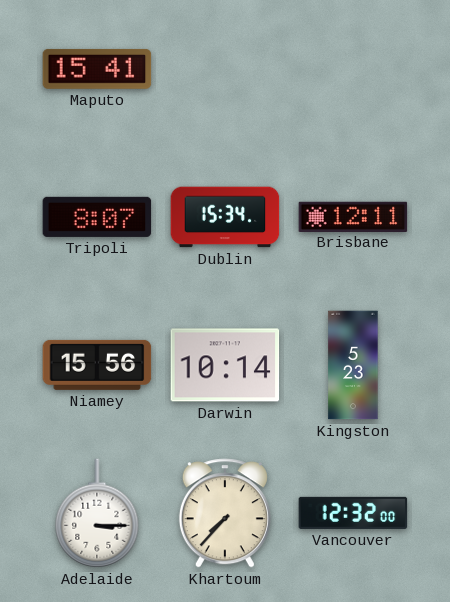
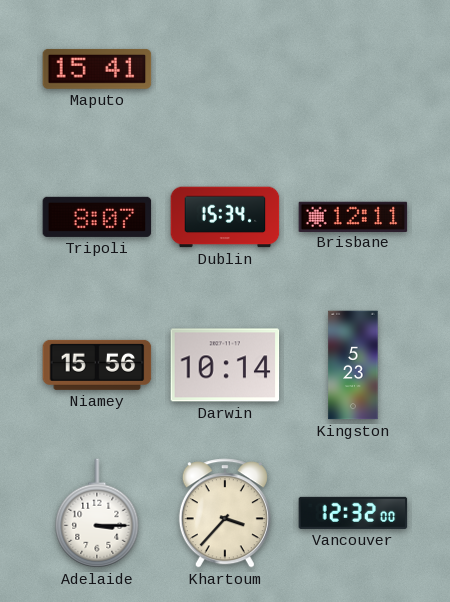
Khartoum: 7:37 -> 3:37
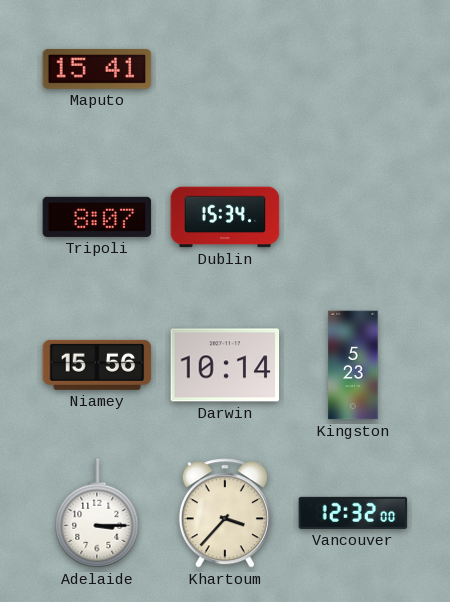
Brisbane: 12:11 -> none
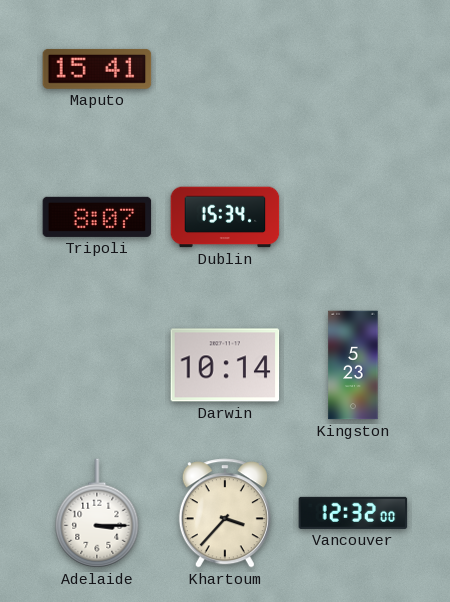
Niamey: 15:56 -> none
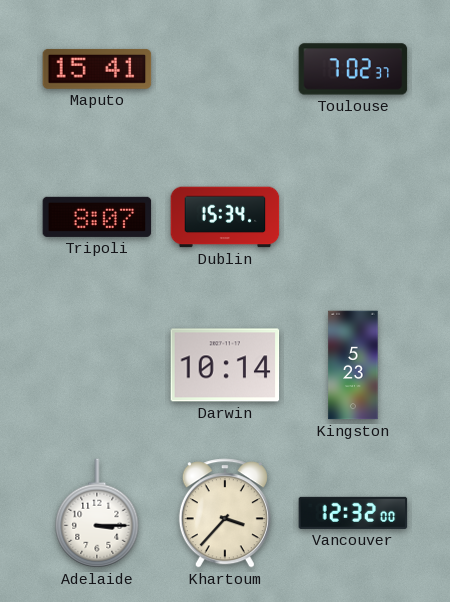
Toulouse: none -> 7:02
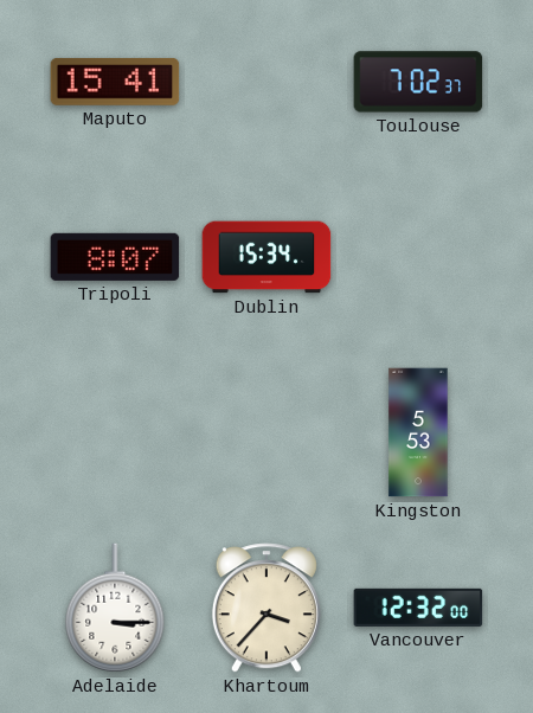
Darwin: 10:14 -> none
Kingston: 5:23 -> 5:53
